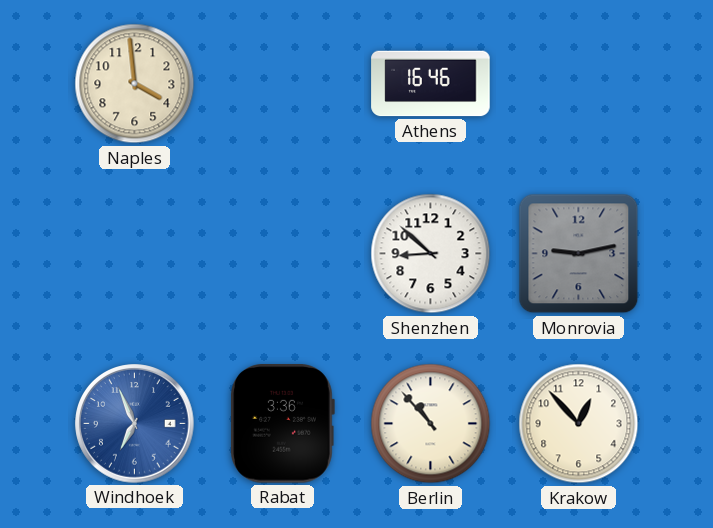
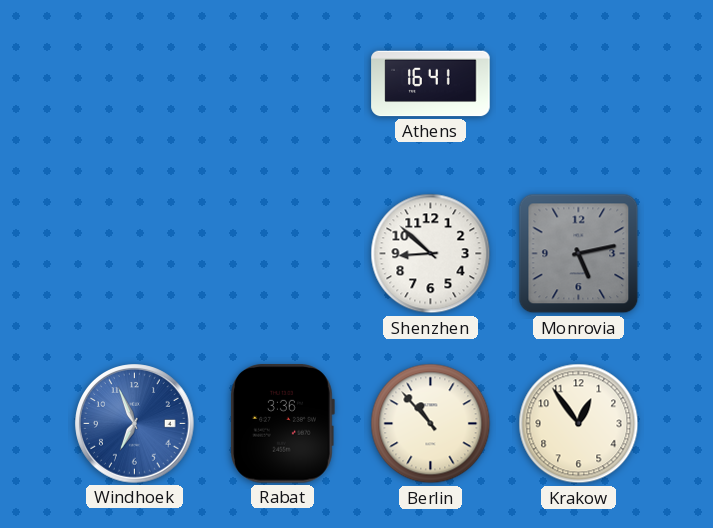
Naples: 3:59 -> none
Athens: 16:46 -> 16:41
Monrovia: 9:13 -> 5:13
Krakow: 12:53 -> 12:54
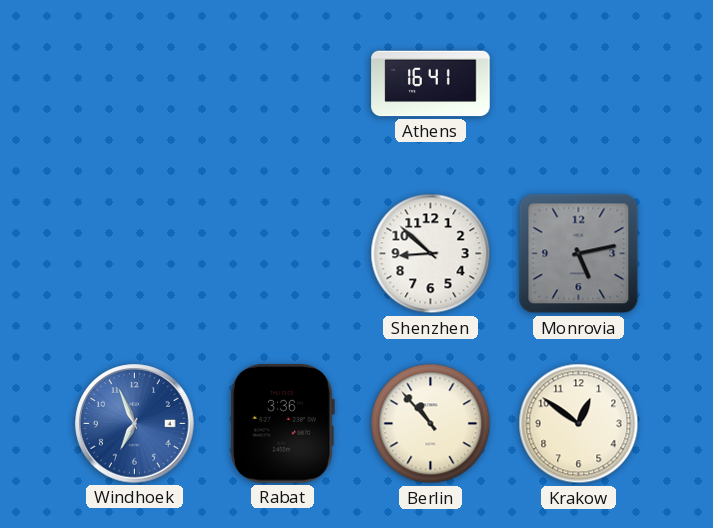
Krakow: 12:54 -> 12:51
